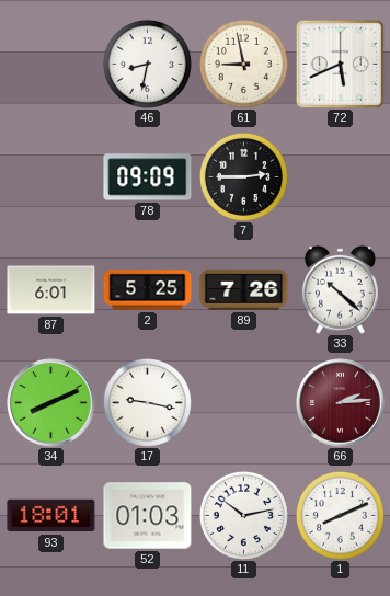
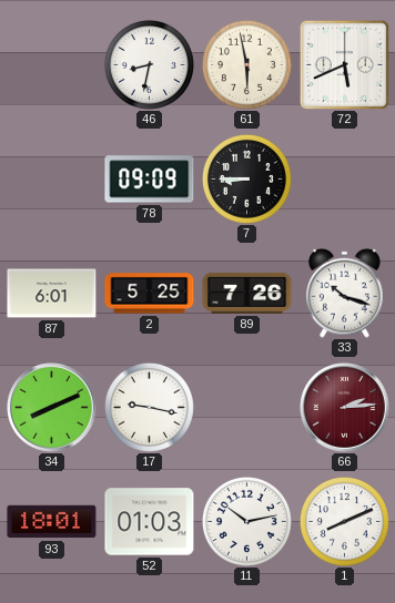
61: 8:58 -> 5:58
7: 2:45 -> 8:45
33: 10:22 -> 10:18
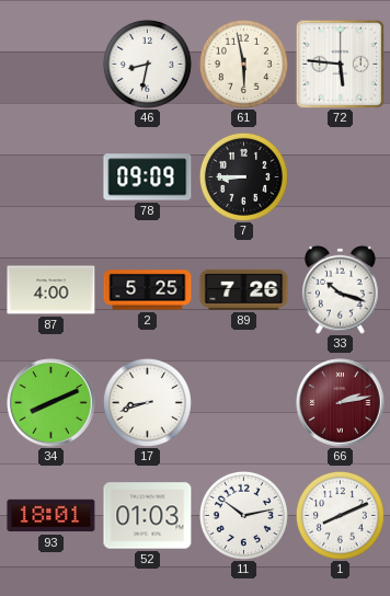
72: 5:41 -> 5:46
87: 6:01 -> 4:00
17: 9:17 -> 8:42
66: 2:14 -> 2:13
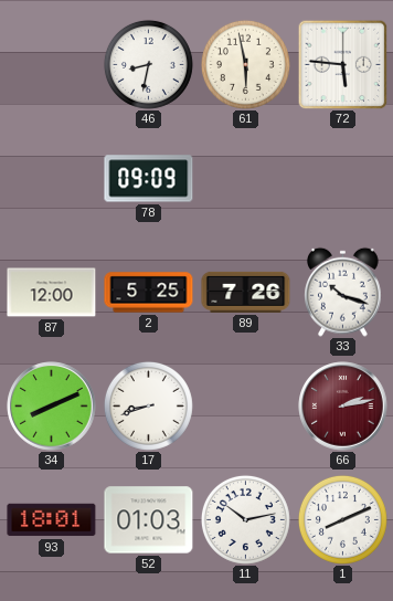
7: 8:45 -> none
87: 4:00 -> 12:00
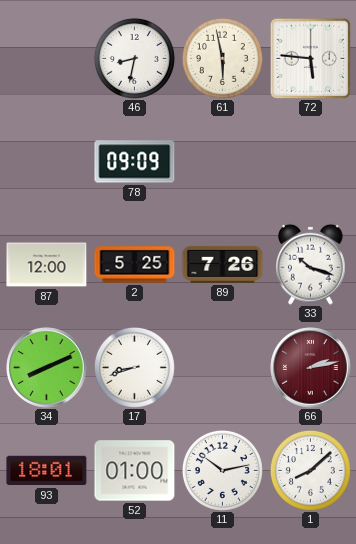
52: 01:03 -> 01:00
1: 8:11 -> 8:08
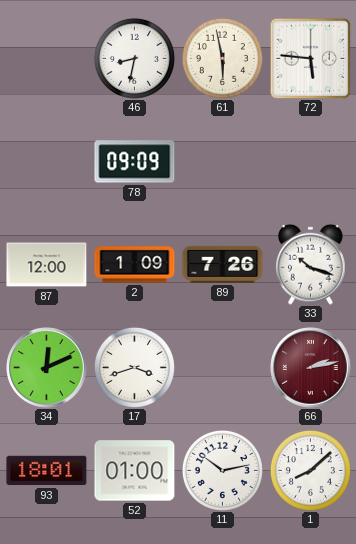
2: 5:25 -> 1:09
34: 8:11 -> 12:11
17: 8:42 -> 3:42
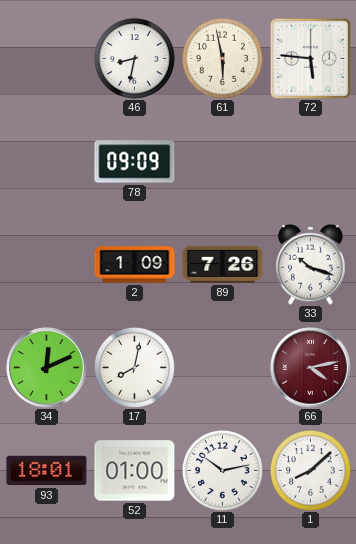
87: 12:00 -> none
17: 3:42 -> 8:02
66: 2:13 -> 4:13
